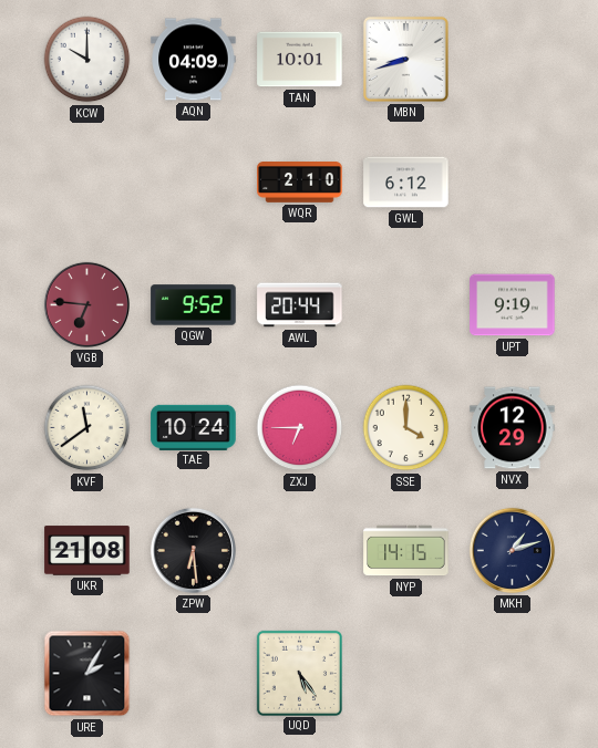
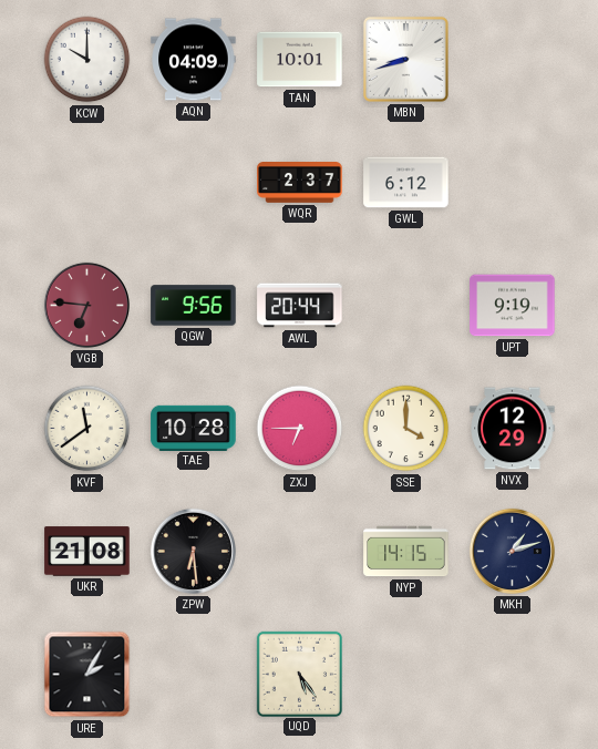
WQR: 2:10 -> 2:37
QGW: 9:52 -> 9:56
TAE: 10:24 -> 10:28
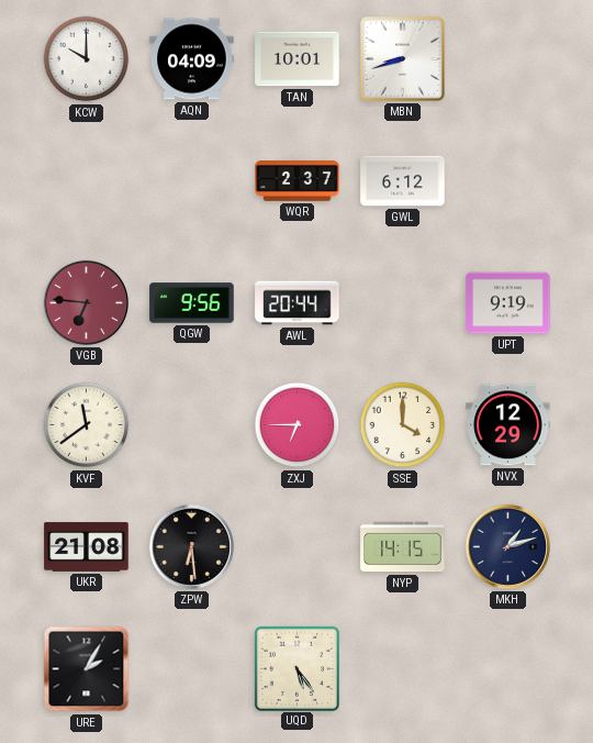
TAE: 10:28 -> none
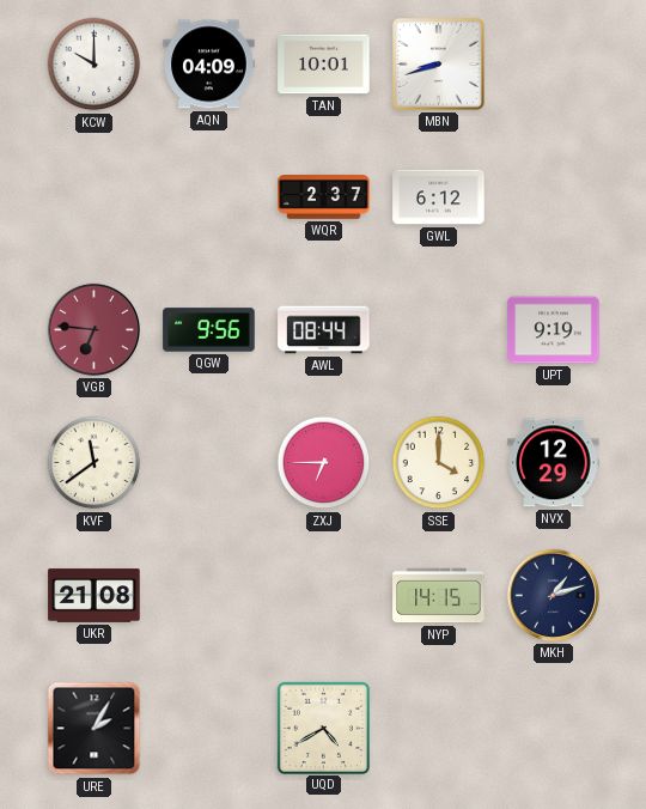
AWL: 20:44 -> 08:44
ZPW: 6:29 -> none
UQD: 5:24 -> 4:40
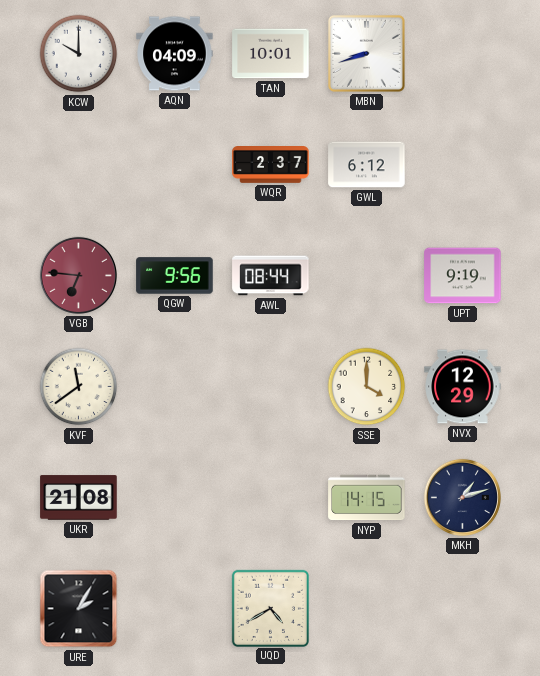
ZXJ: 6:45 -> none
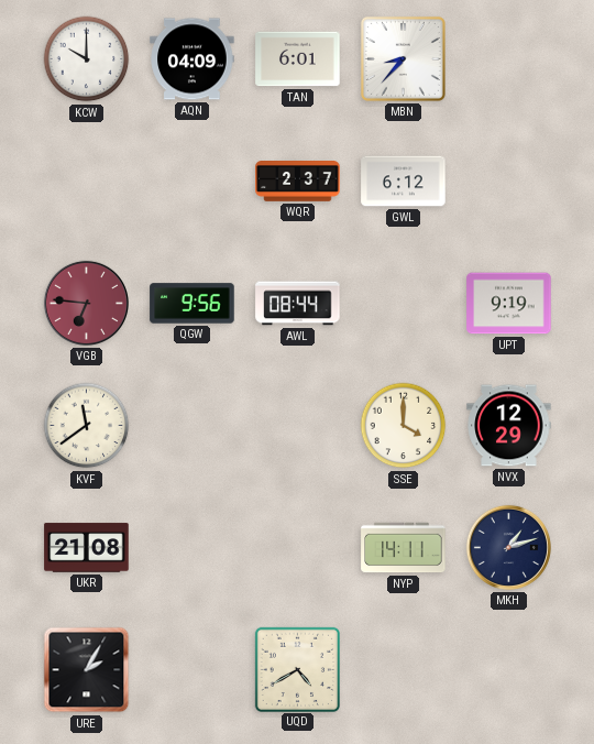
TAN: 10:01 -> 6:01
MBN: 8:42 -> 8:37
NYP: 14:15 -> 14:11
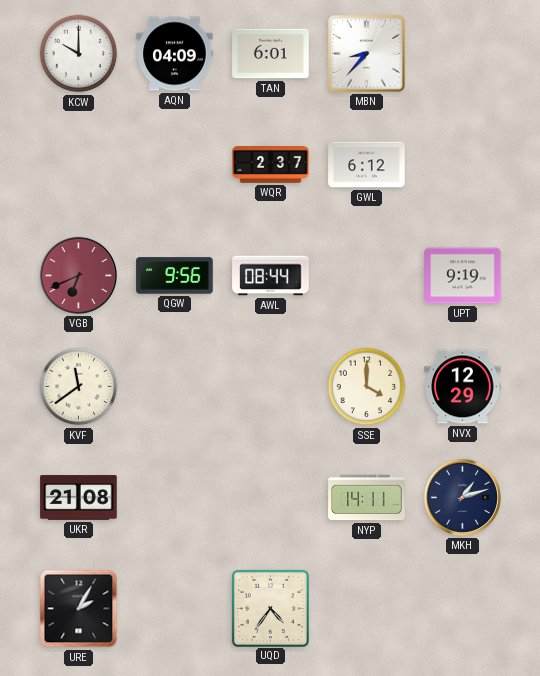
VGB: 6:46 -> 6:41
UQD: 4:40 -> 4:36
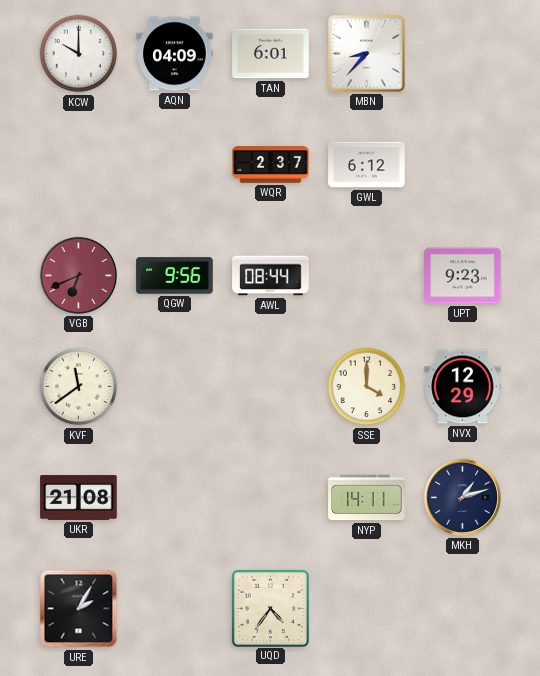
UPT: 9:19 -> 9:23
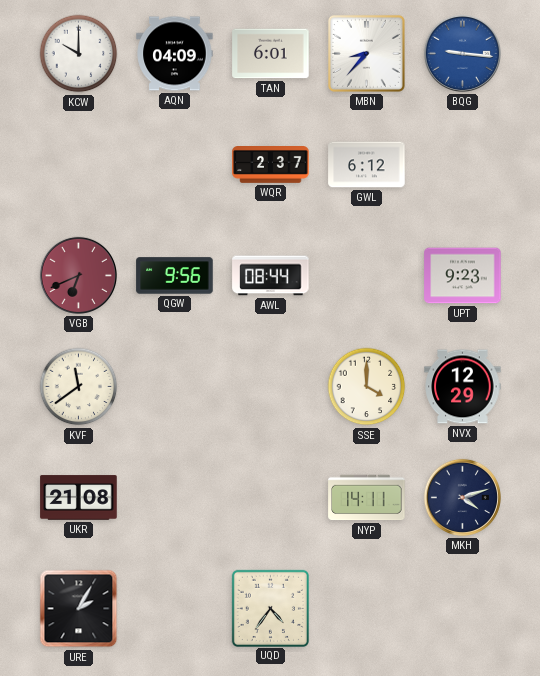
BQG: none -> 9:16
MKH: 1:12 -> 4:12
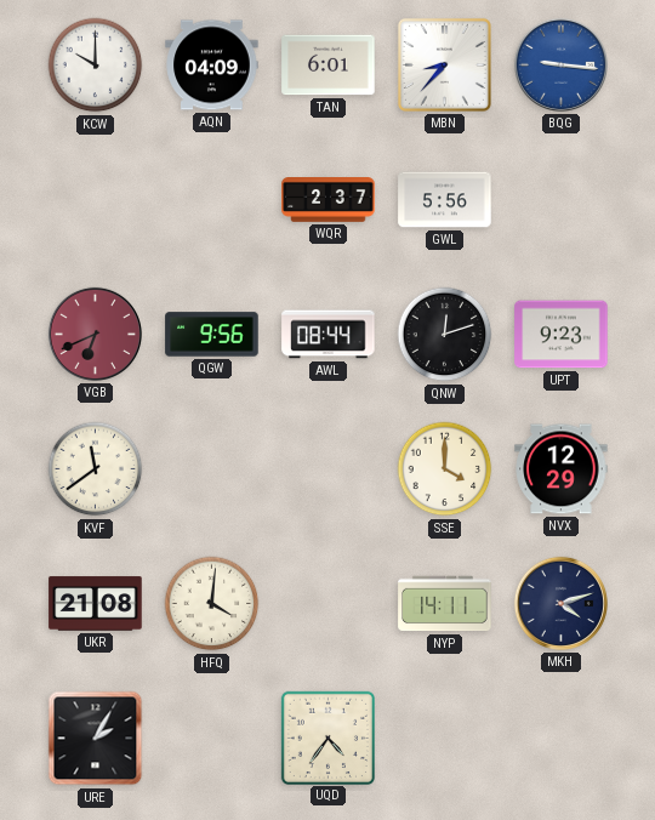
GWL: 6:12 -> 5:56
QNW: none -> 12:12
HFQ: none -> 4:01
